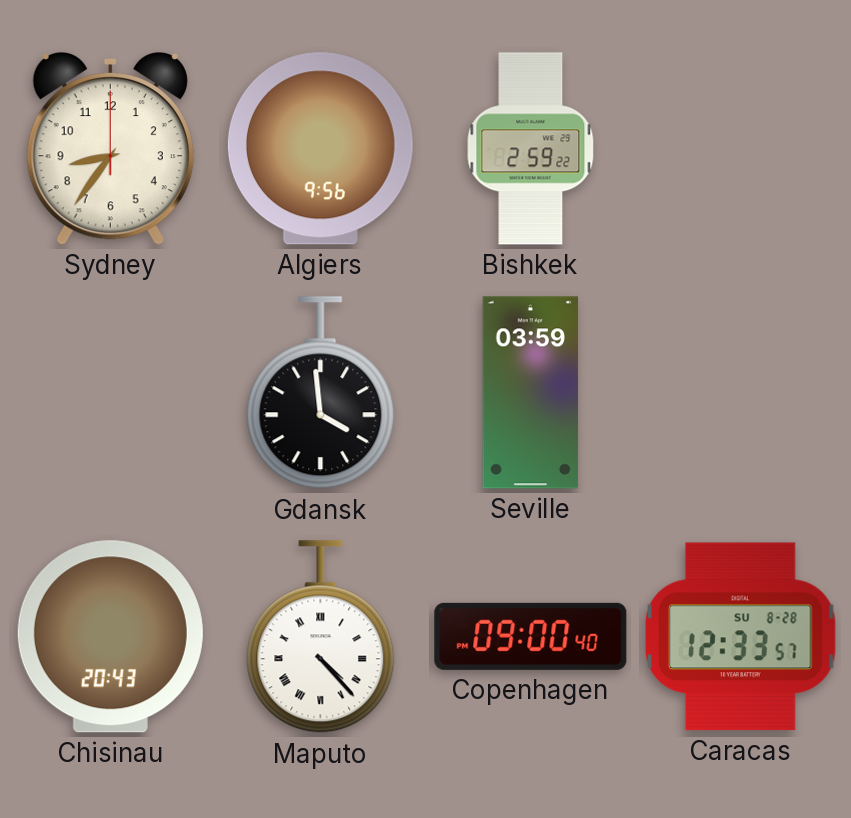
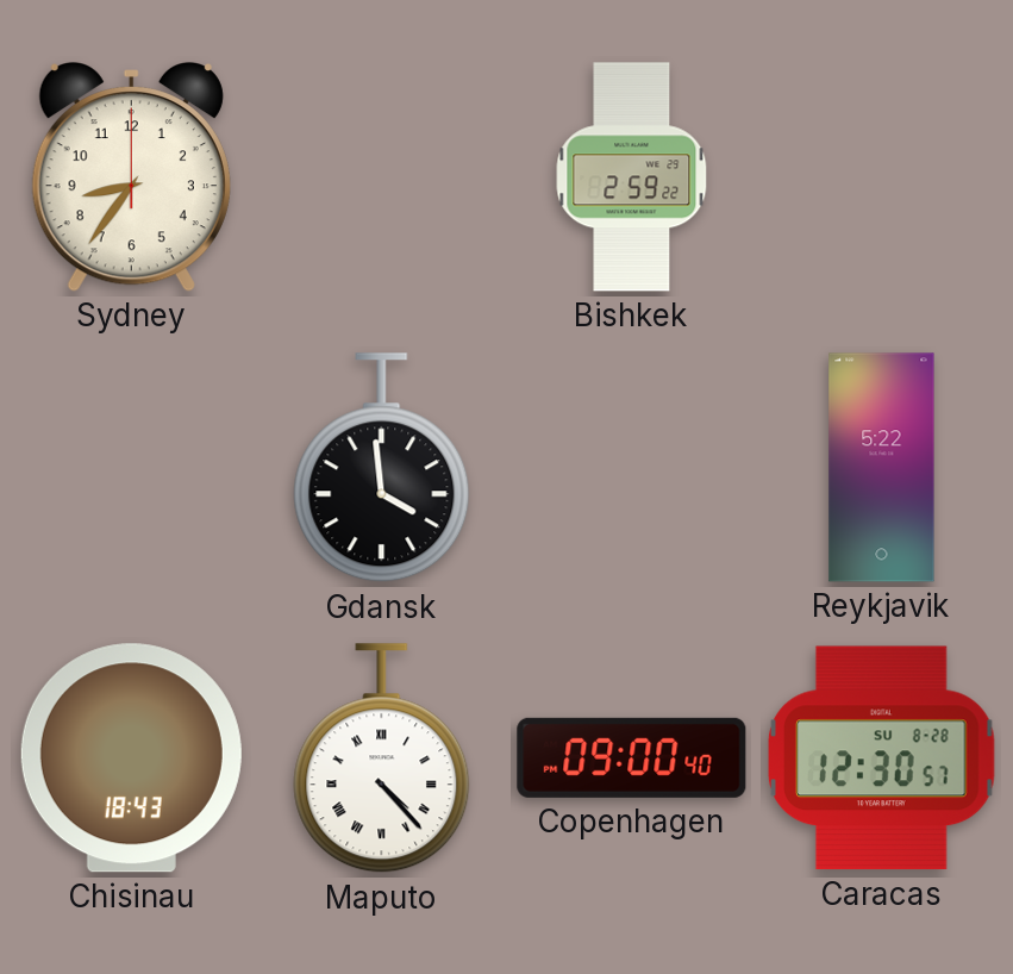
Algiers: 9:56 -> none
Seville: 03:59 -> none
Reykjavik: none -> 5:22
Chisinau: 20:43 -> 18:43
Caracas: 12:33 -> 12:30
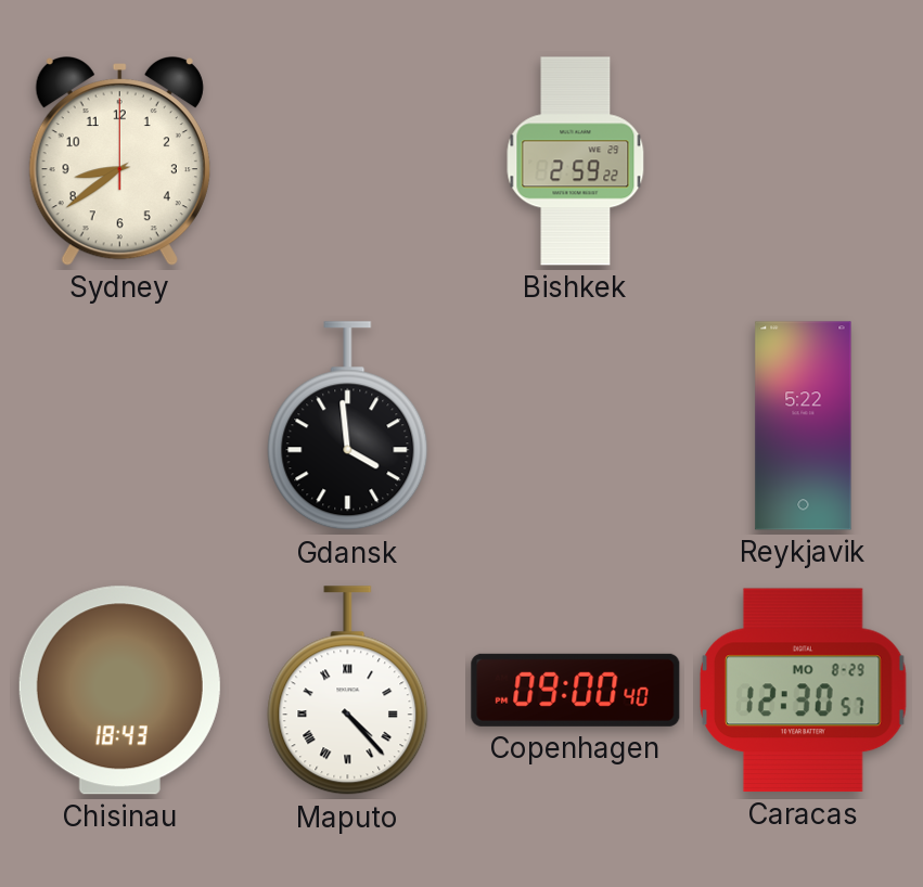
Sydney: 8:36 -> 8:39
Caracas date: SU 8-28 -> MO 8-29
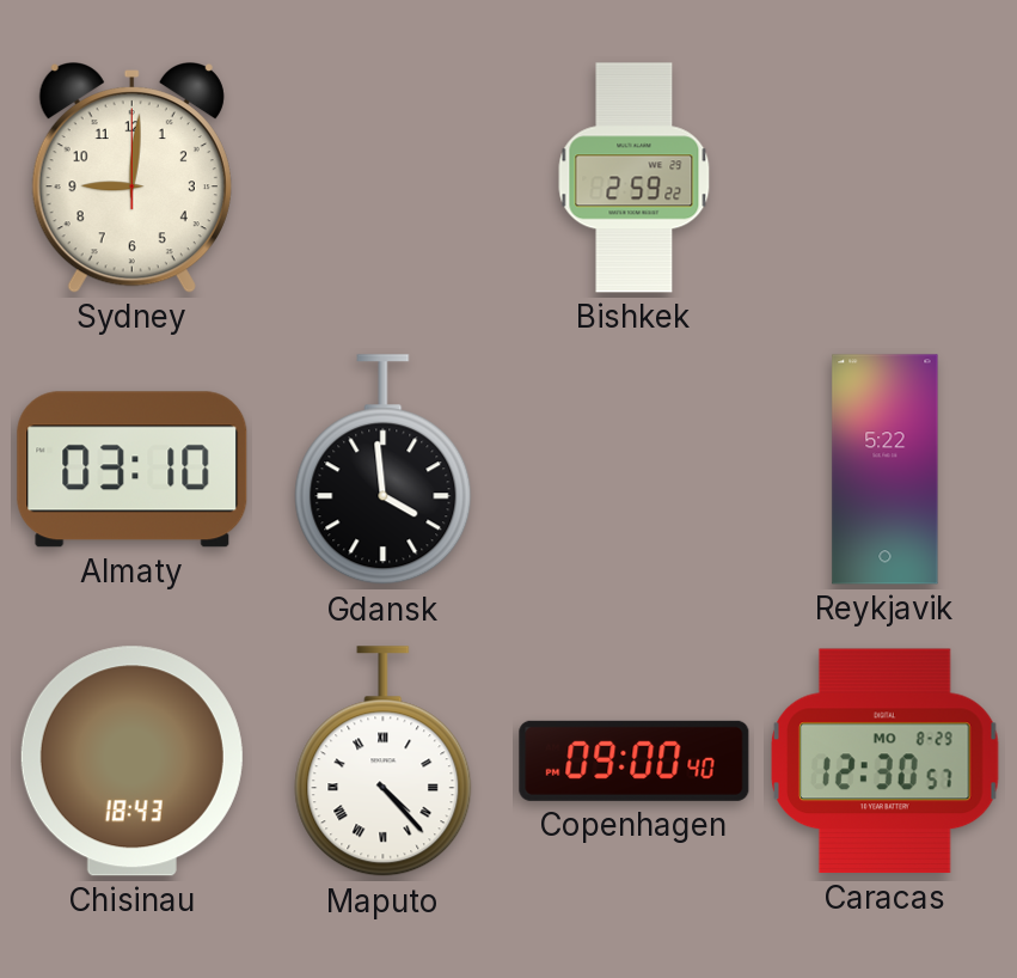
Sydney: 8:39 -> 9:01
Almaty: none -> 03:10
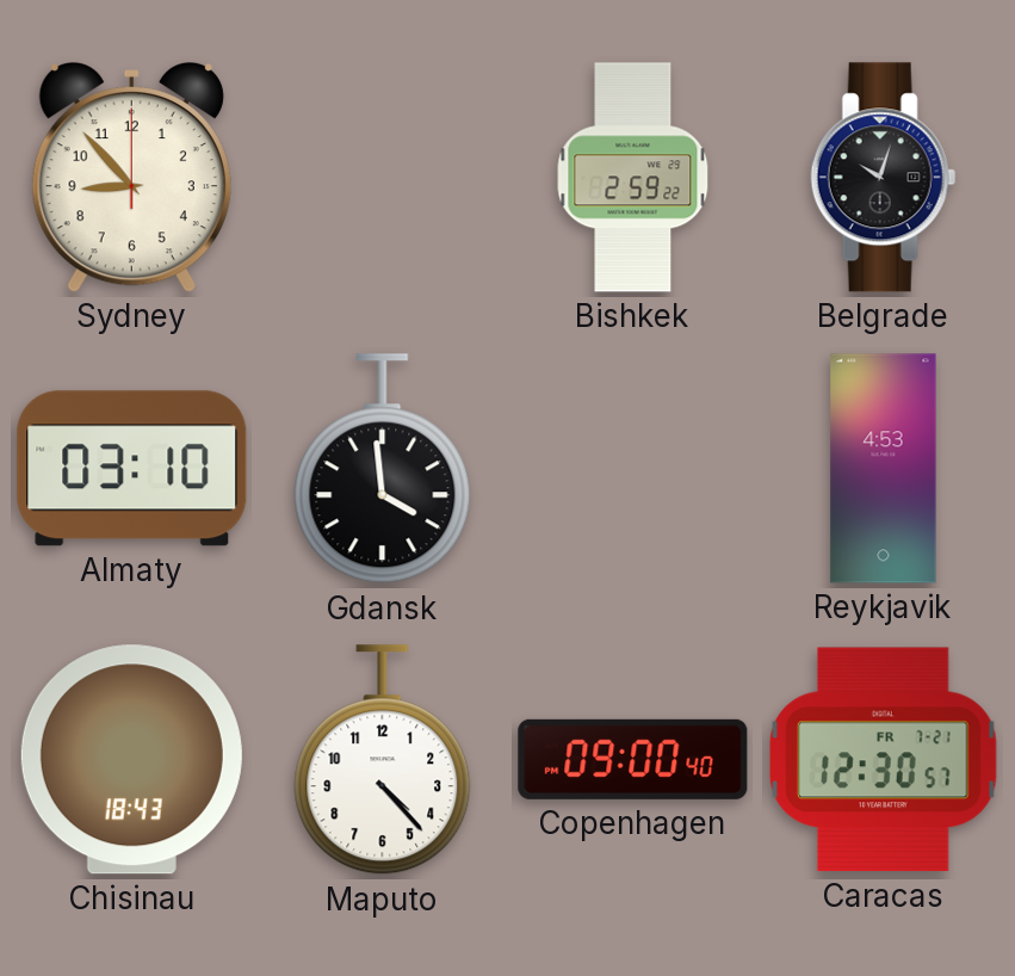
Sydney: 9:01 -> 8:53
Belgrade: none -> 10:03
Reykjavik: 5:22 -> 4:53
Maputo numerals: Roman -> Arabic
Caracas date: MO 8-29 -> FR 7-21
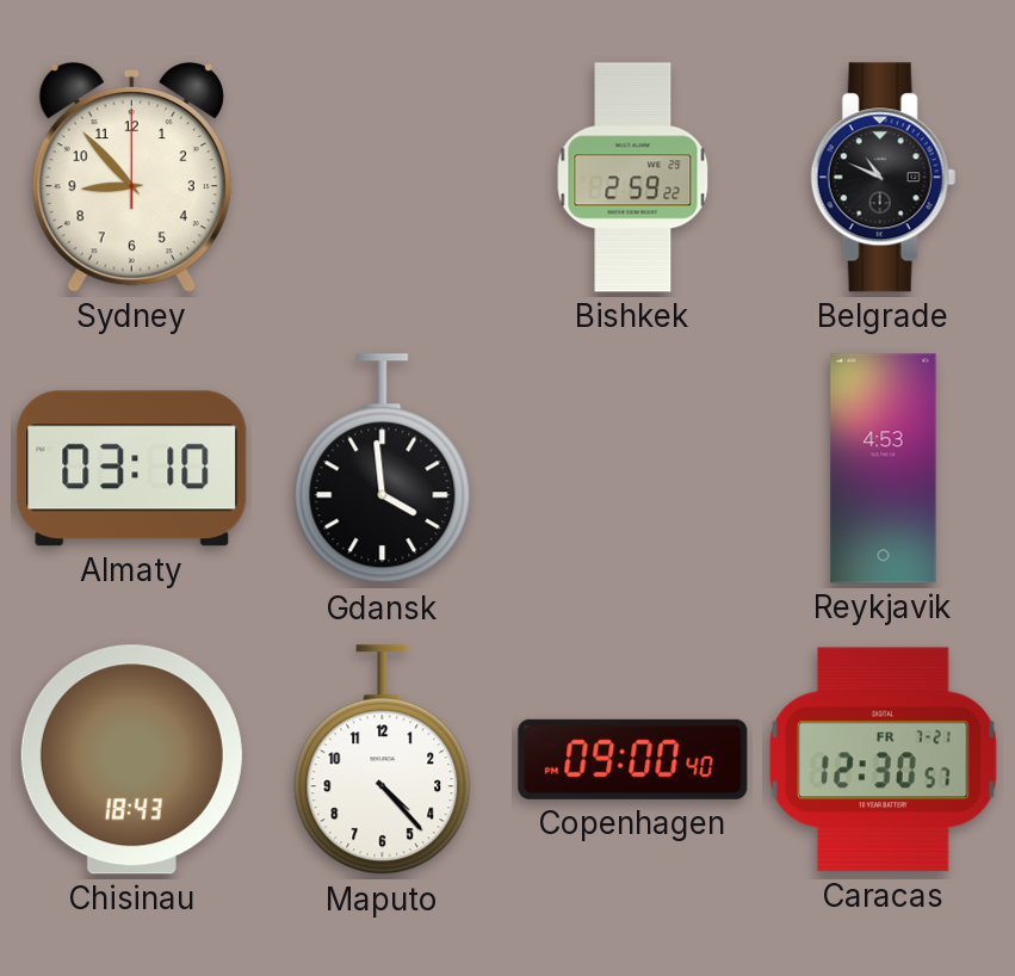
Belgrade: 10:03 -> 10:49
